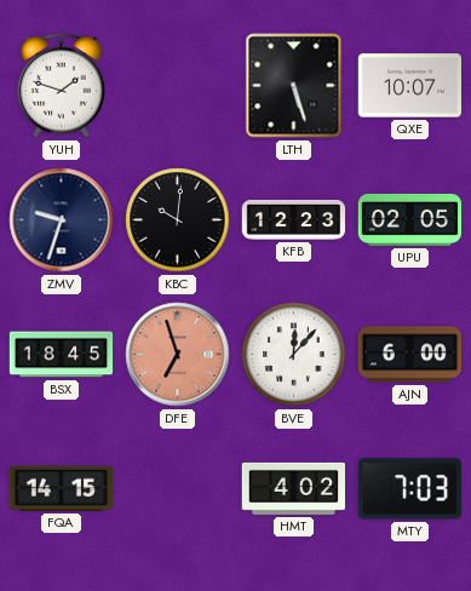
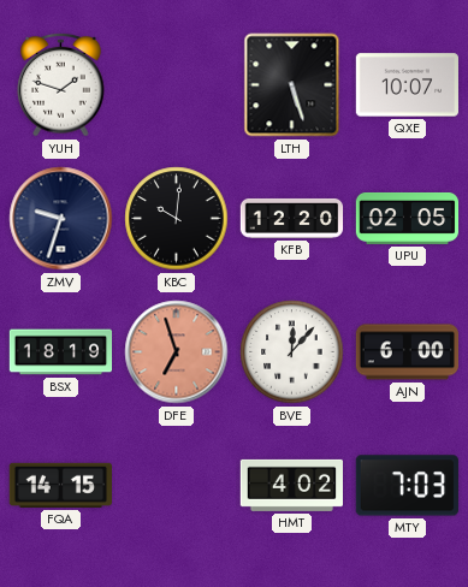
KFB: 12:23 -> 12:20
BSX: 18:45 -> 18:19
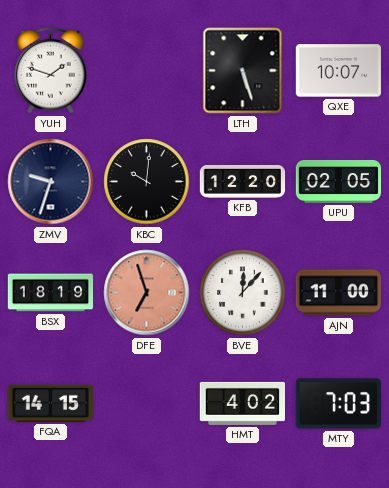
AJN: 6:00 -> 11:00
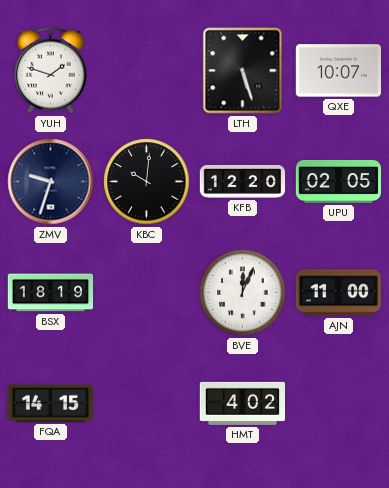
DFE: 6:57 -> none
BVE: 12:07 -> 12:04
MTY: 7:03 -> none
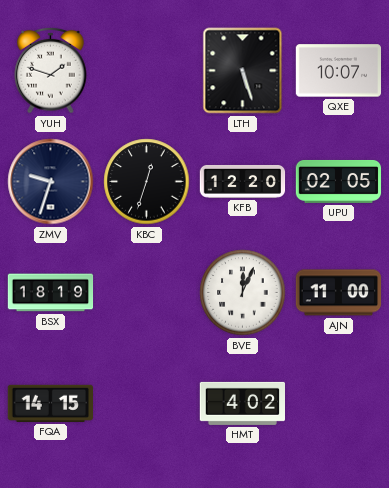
KBC: 10:01 -> 12:33
